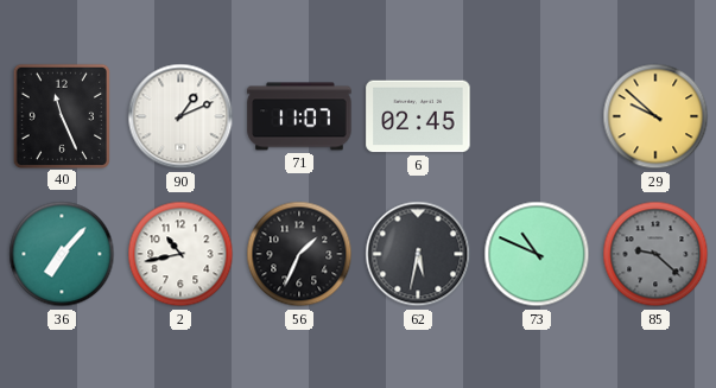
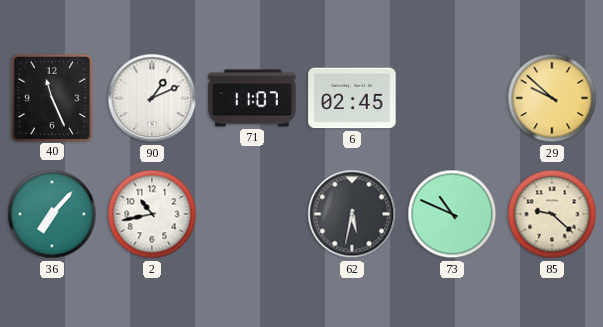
56: 1:34 -> none
85 dial: grey -> cream
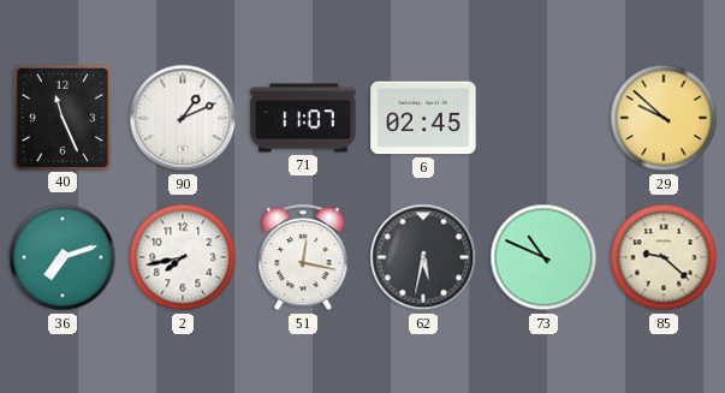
36: 7:07 -> 7:12
2: 10:43 -> 7:43
51: none -> 12:17
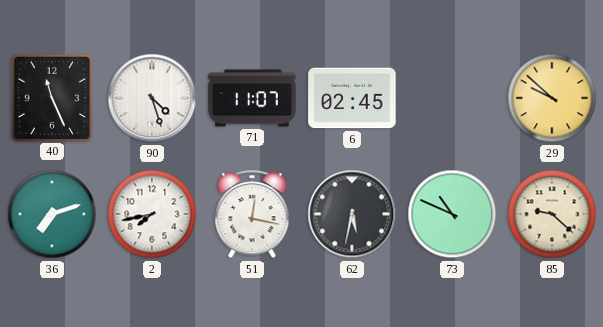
90: 1:11 -> 4:27
